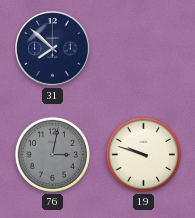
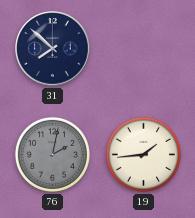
76: 3:02 -> 2:02
19: 9:48 -> 1:44
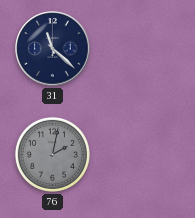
31: 7:52 -> 11:22
19: 1:44 -> none
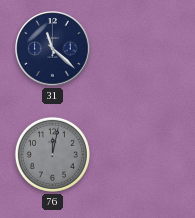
76: 2:02 -> 12:02
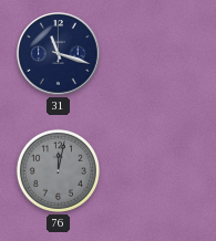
31: 11:22 -> 11:18
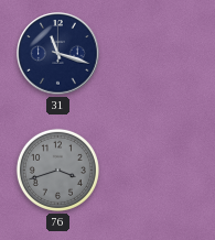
76: 12:02 -> 3:42
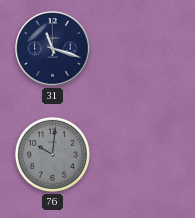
76: 3:42 -> 10:01
